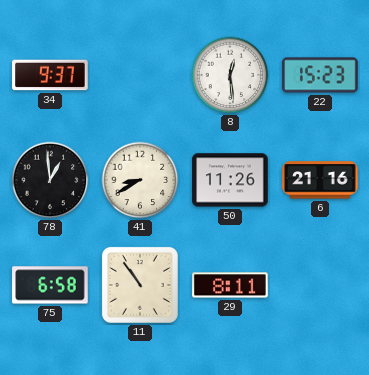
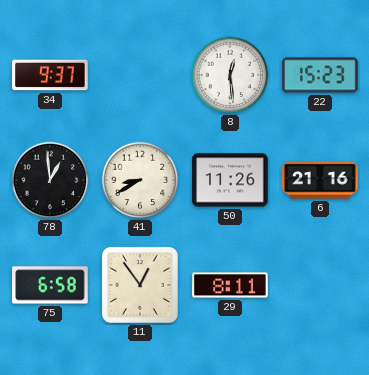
11: 10:54 -> 12:54
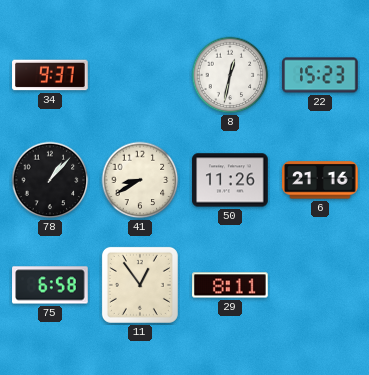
8: 12:29 -> 12:32
78: 12:59 -> 1:07
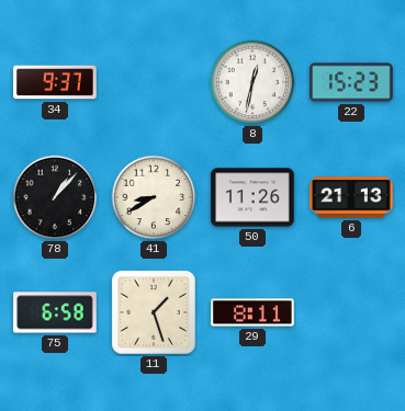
6: 21:16 -> 21:13
11: 12:54 -> 1:27
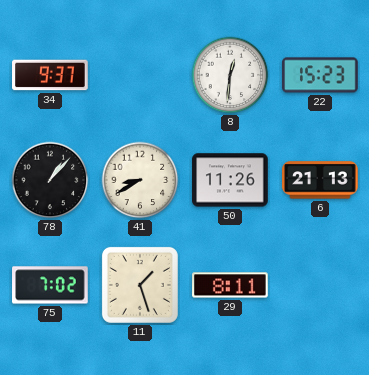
8: 12:32 -> 12:31
75: 6:58 -> 7:02
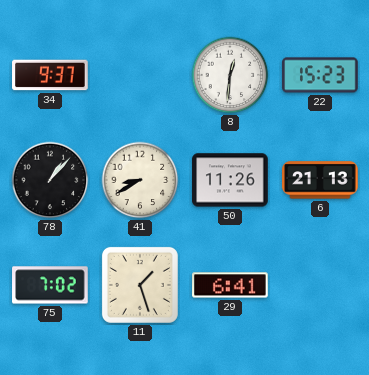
29: 8:11 -> 6:41
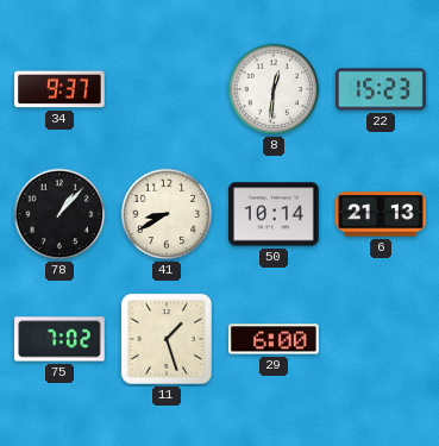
50: 11:26 -> 10:14
29: 6:41 -> 6:00
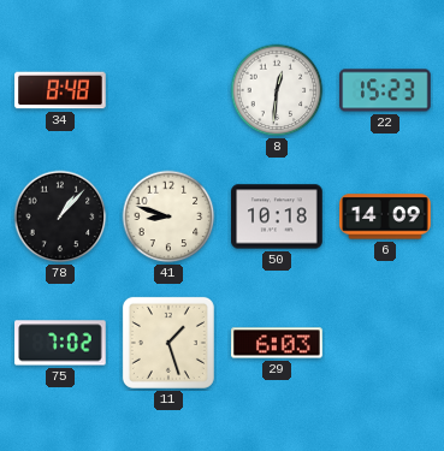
34: 9:37 -> 8:48
41: 8:40 -> 8:48
50: 10:14 -> 10:18
6: 21:13 -> 14:09
29: 6:00 -> 6:03
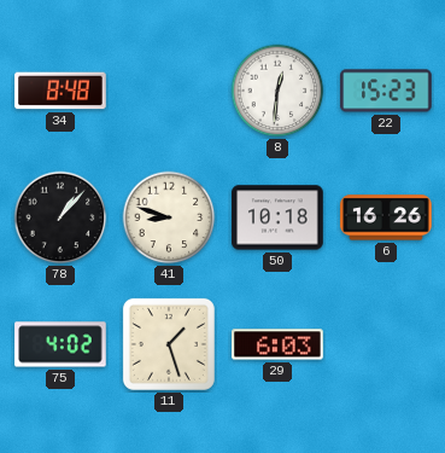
6: 14:09 -> 16:26
75: 7:02 -> 4:02
